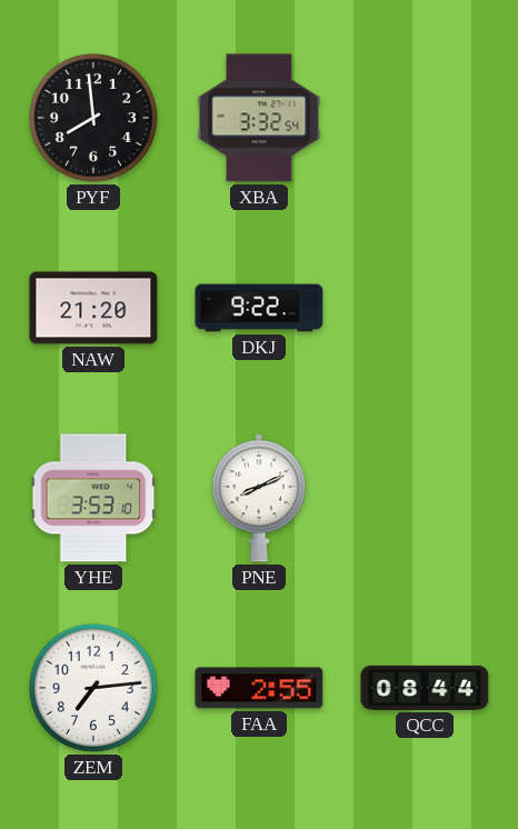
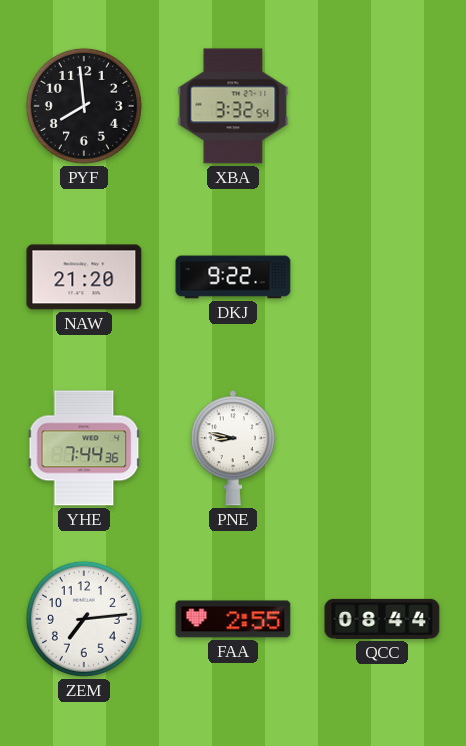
YHE: 3:53 -> 7:44
PNE: 8:11 -> 8:47
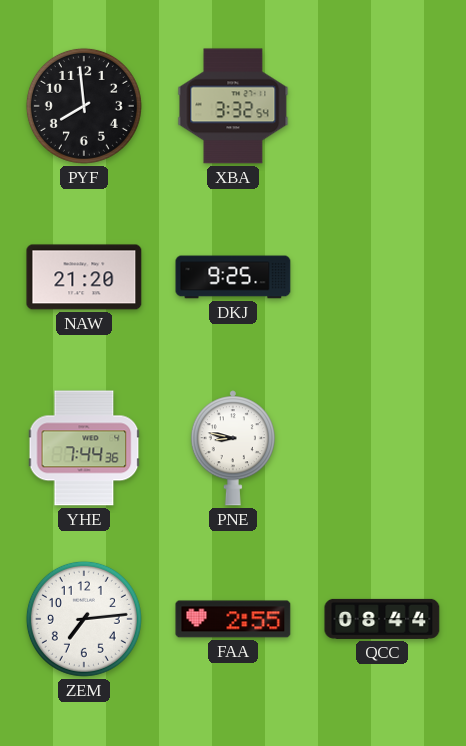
DKJ: 9:22 -> 9:25
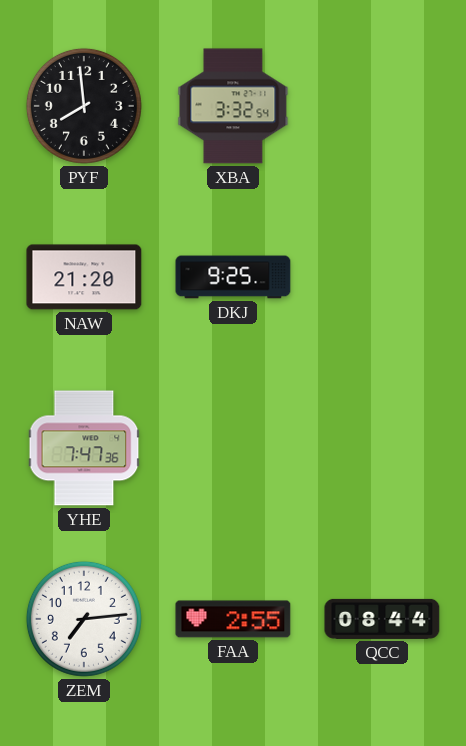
YHE: 7:44 -> 7:47
PNE: 8:47 -> none
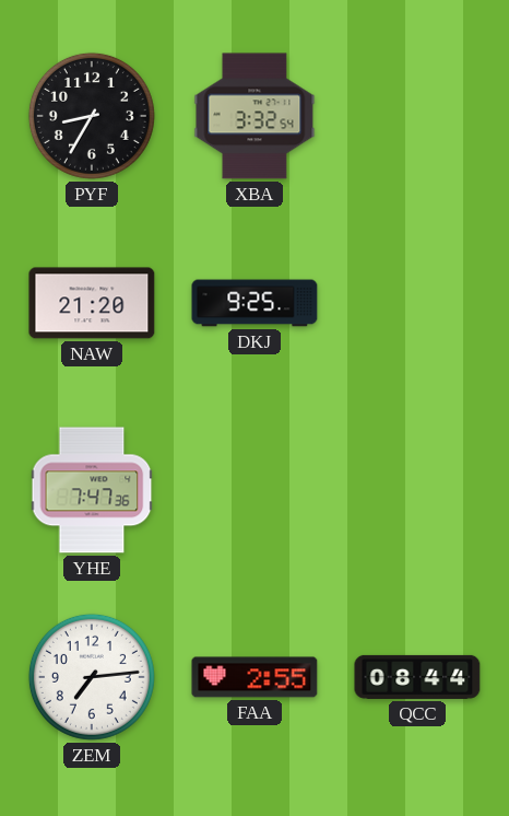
PYF: 7:59 -> 8:35
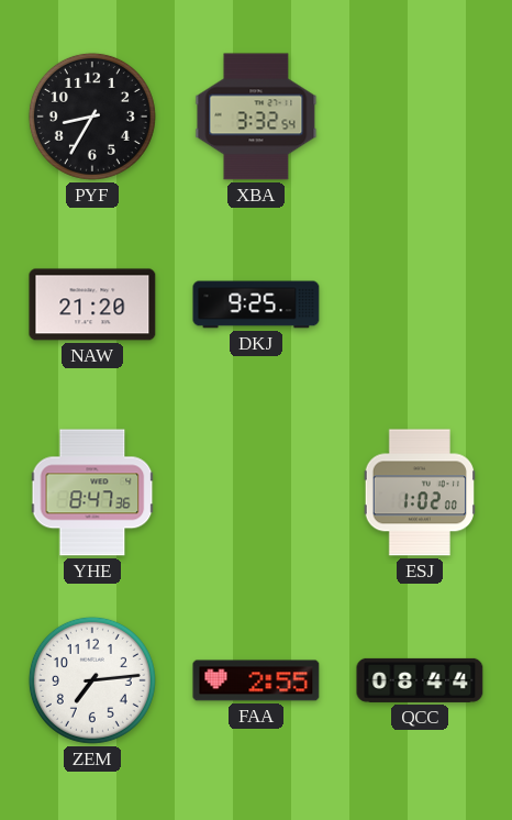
YHE: 7:47 -> 8:47
ESJ: none -> 1:02
